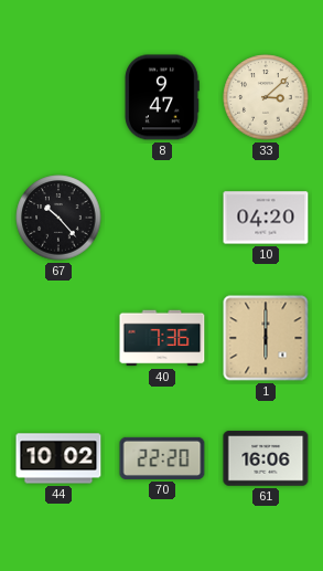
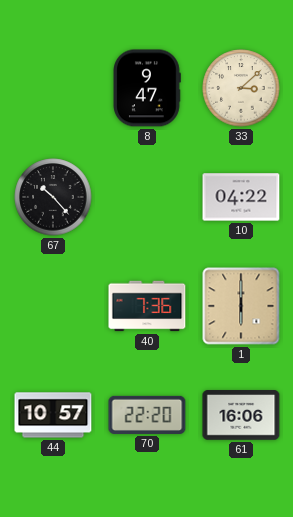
10: 04:20 -> 04:22
44: 10:02 -> 10:57
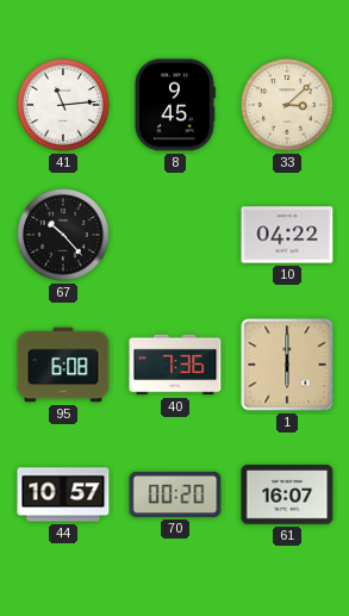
41: none -> 11:14
8: 9:47 -> 9:45
95: none -> 6:08
70: 22:20 -> 00:20
61: 16:06 -> 16:07
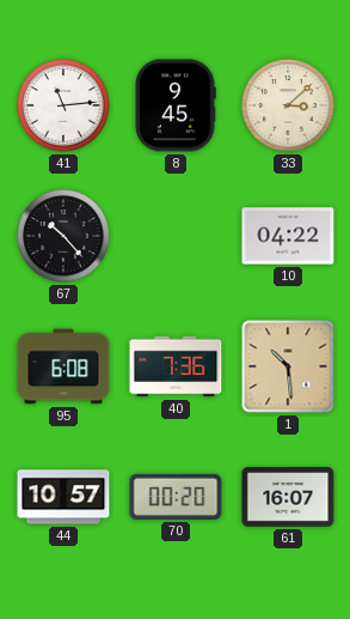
1: 6:00 -> 10:29
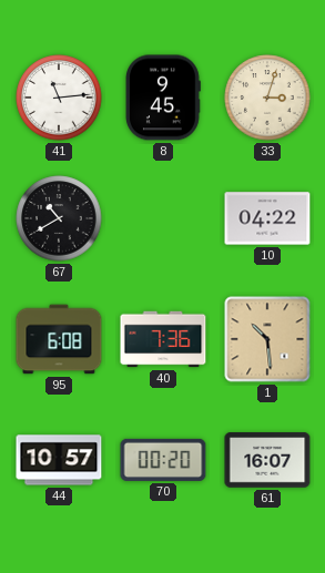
33: 3:08 -> 3:03
67: 10:23 -> 10:40
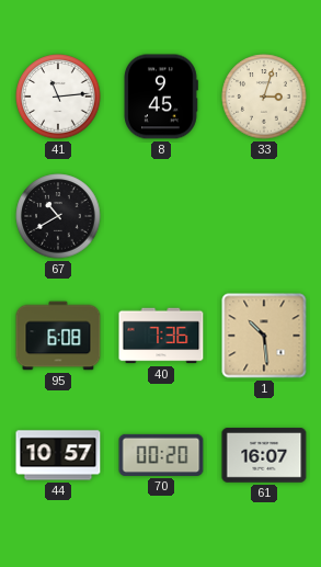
10: 04:22 -> none
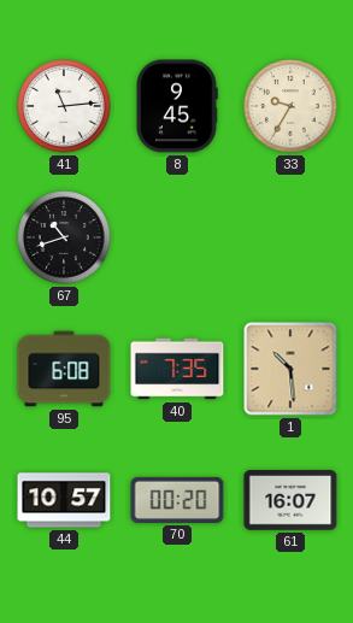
33: 3:03 -> 9:35
67: 10:40 -> 10:42
40: 7:36 -> 7:35
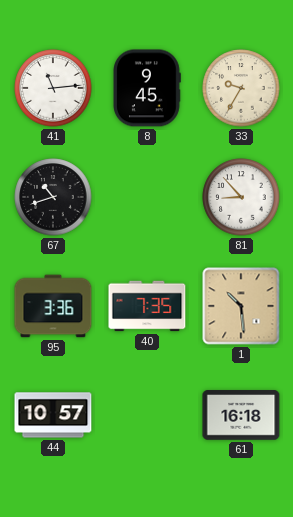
81: none -> 8:53
95: 6:08 -> 3:36
70: 00:20 -> none
61: 16:07 -> 16:18
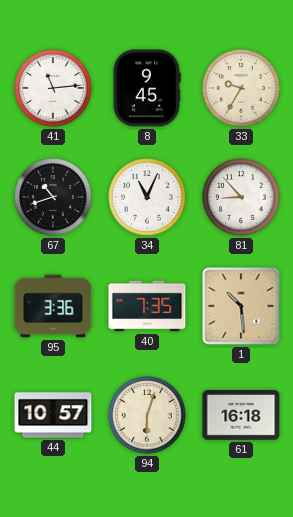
34: none -> 11:04
94: none -> 6:03
